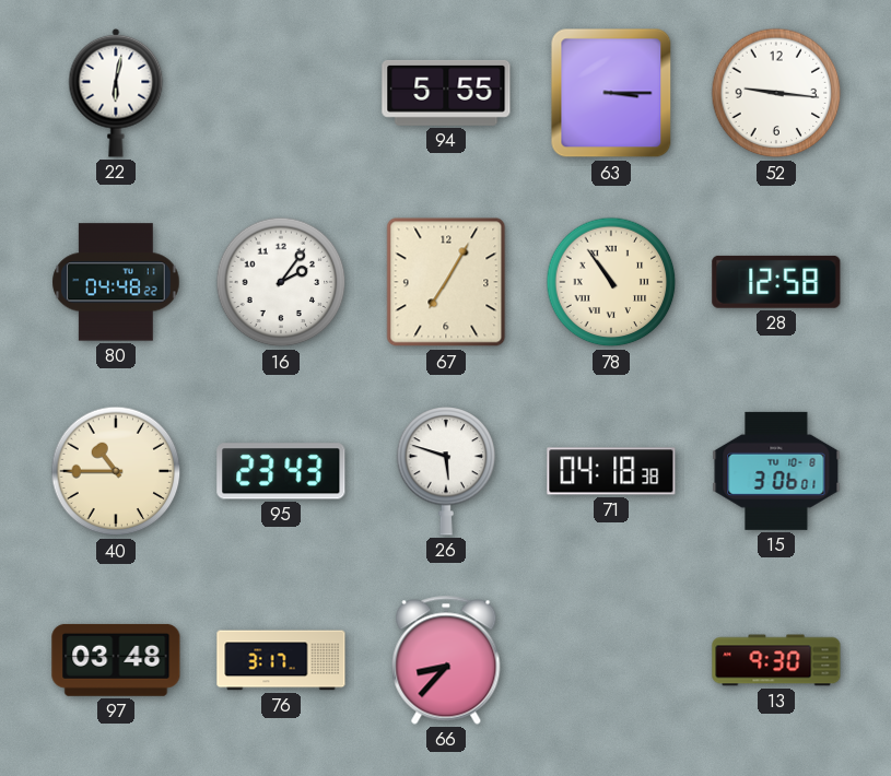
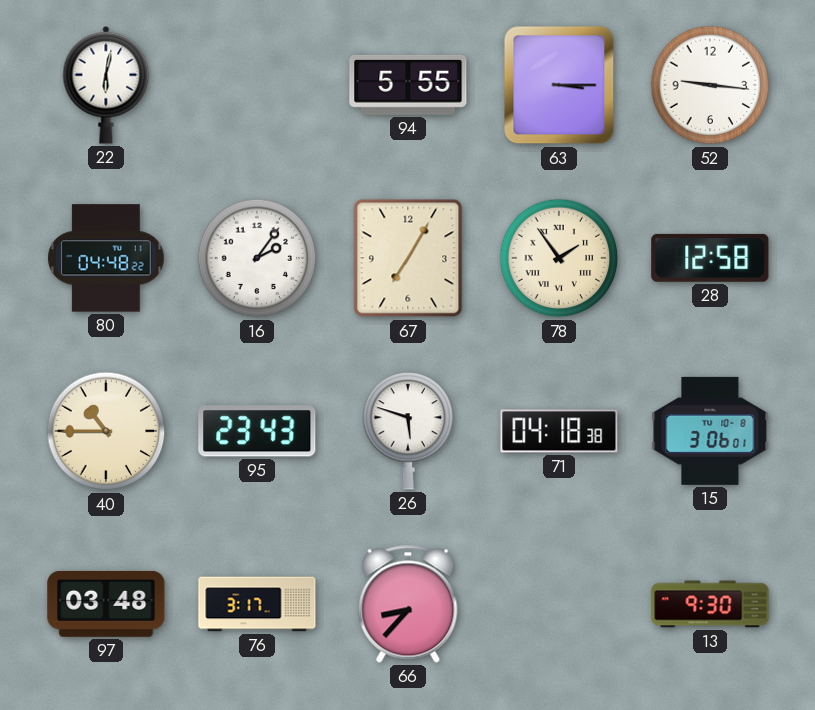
78: 10:54 -> 1:54
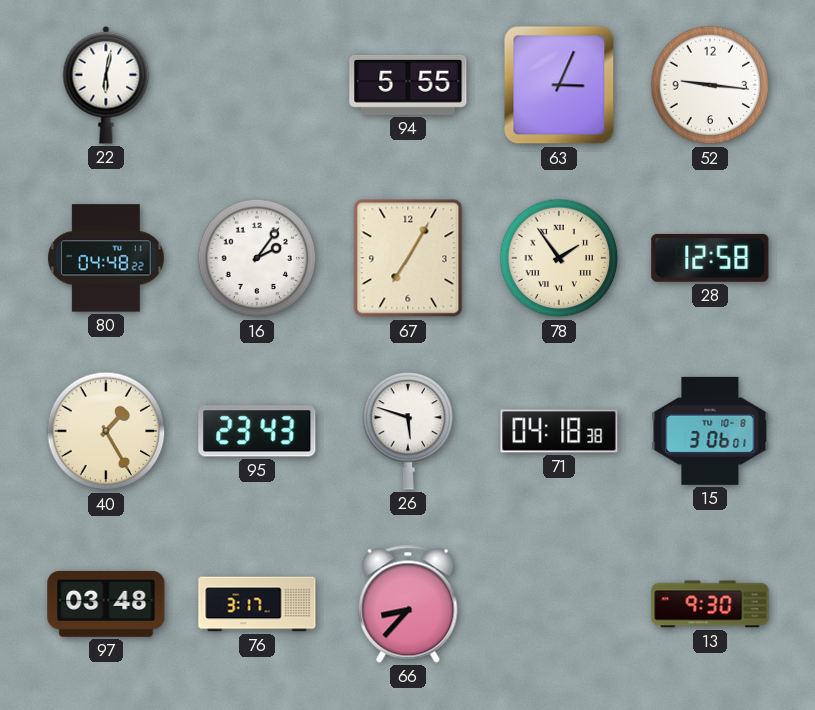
63: 3:15 -> 3:04
40: 10:45 -> 1:25
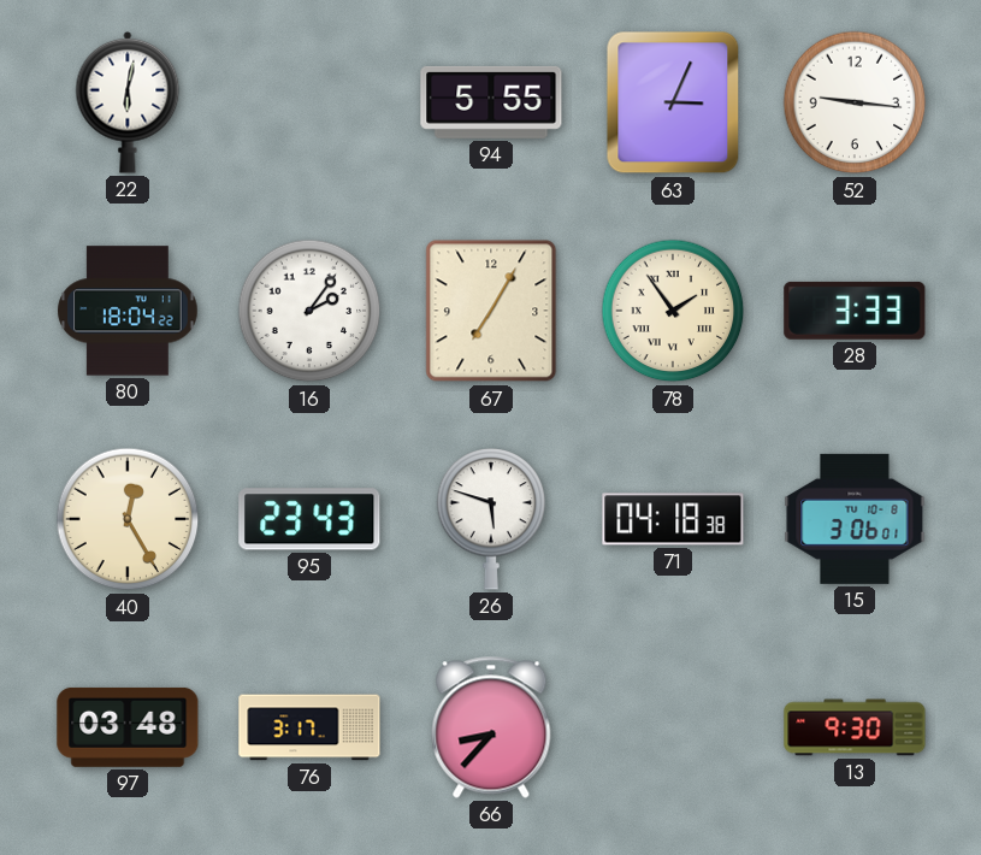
80: 04:48 -> 18:04
28: 12:58 -> 3:33
40: 1:25 -> 12:25
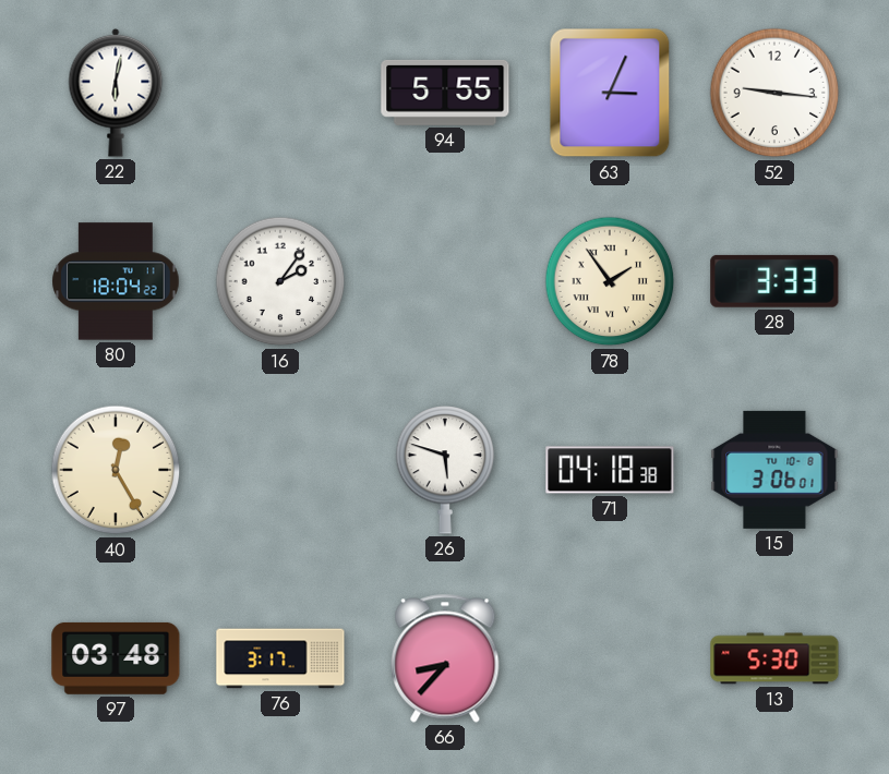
67: 7:05 -> none
95: 23:43 -> none
13: 9:30 -> 5:30
